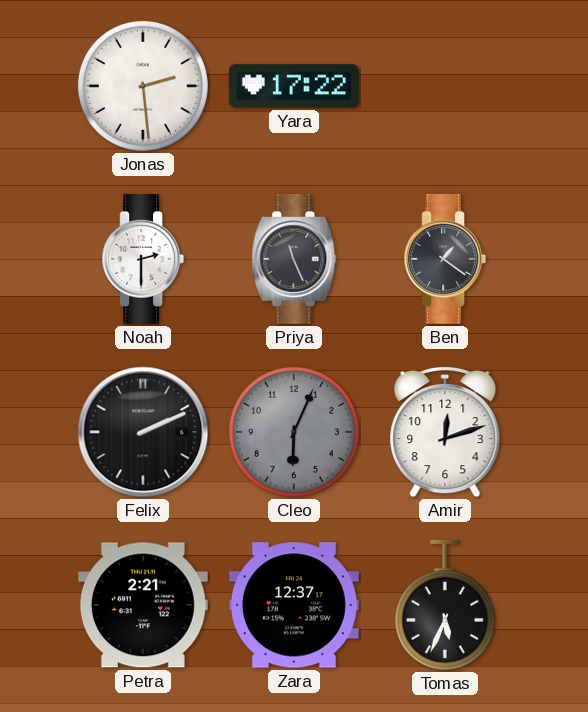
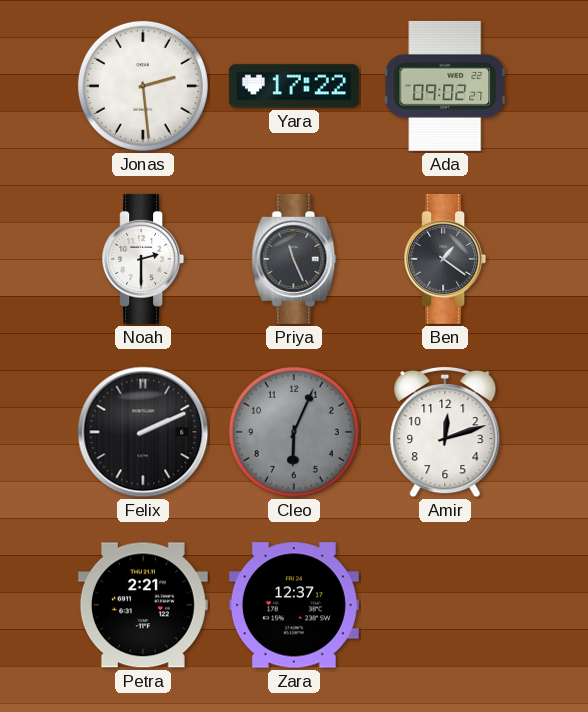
Ada: none -> 09:02
Tomas: 5:34 -> none
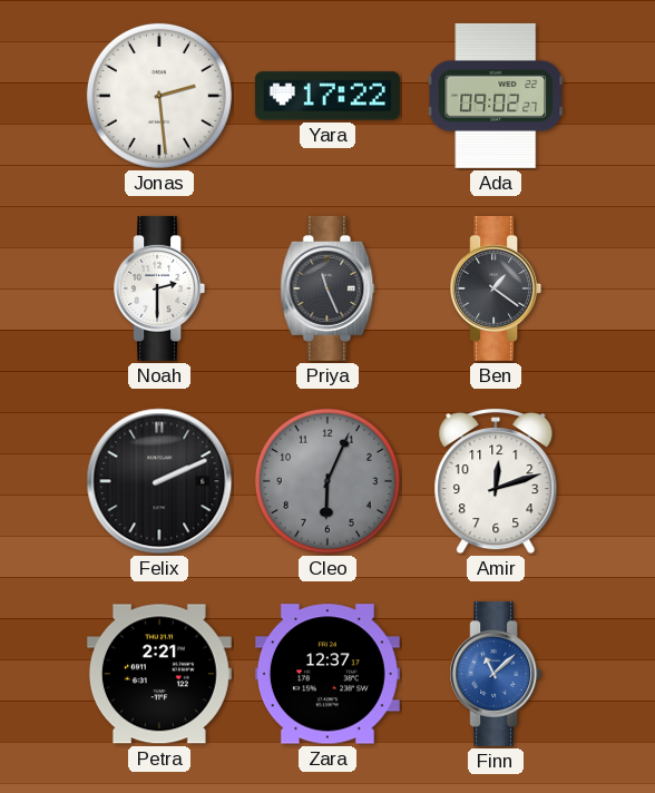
Finn: none -> 11:08
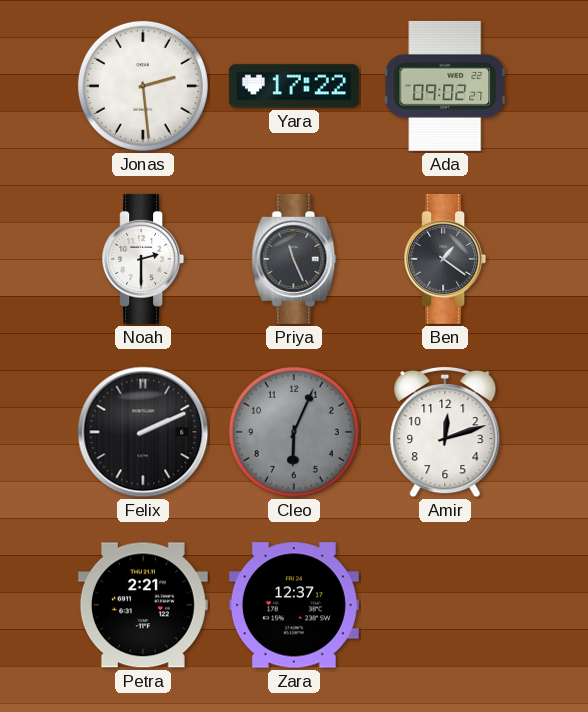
Finn: 11:08 -> none
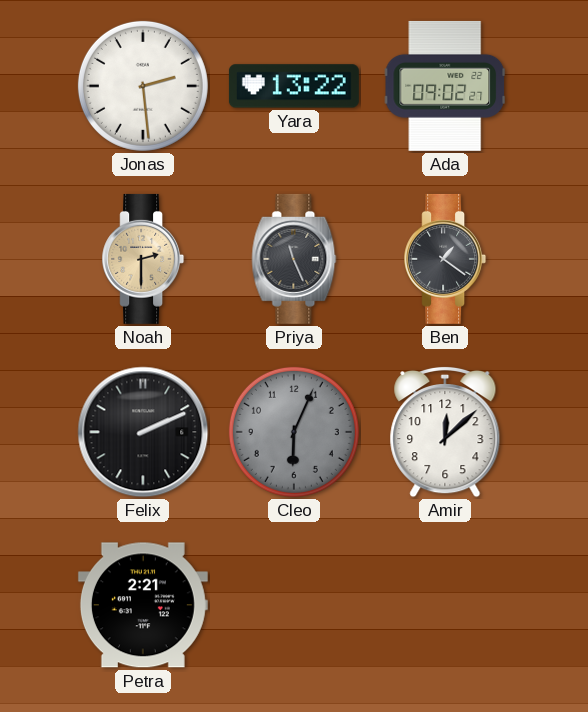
Yara: 17:22 -> 13:22
Noah dial: white -> champagne
Amir: 12:12 -> 12:08
Zara: 12:37 -> none
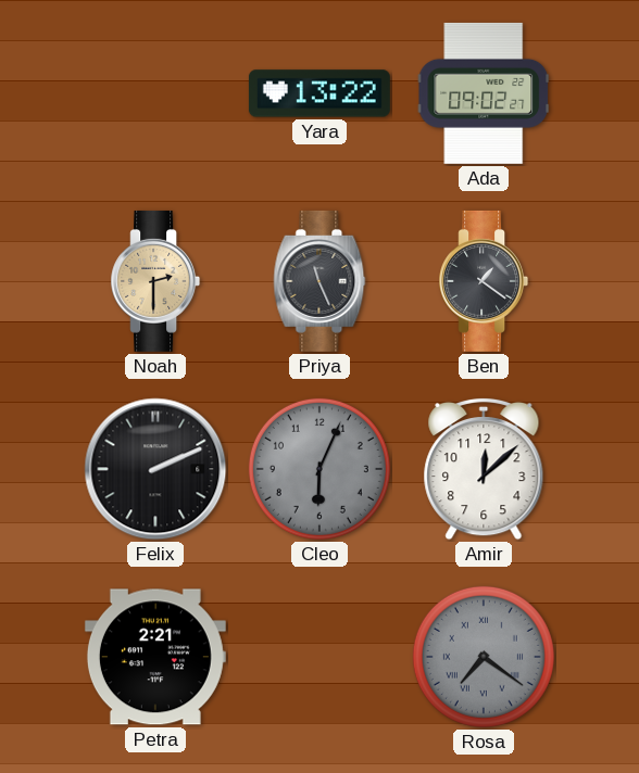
Jonas: 2:29 -> none
Rosa: none -> 7:21
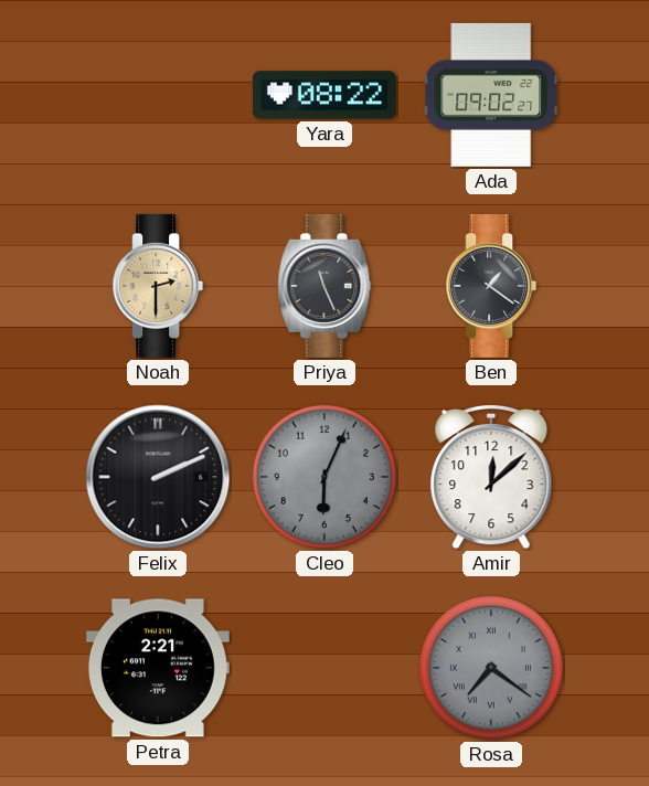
Yara: 13:22 -> 08:22
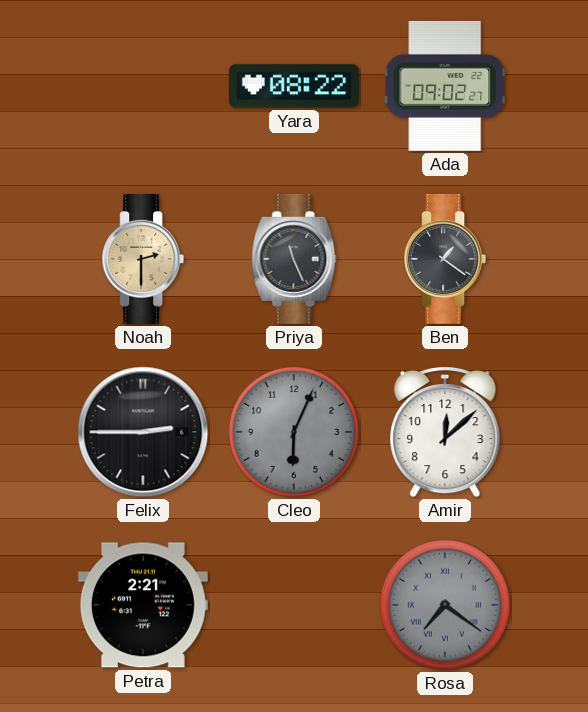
Felix: 2:11 -> 2:45
